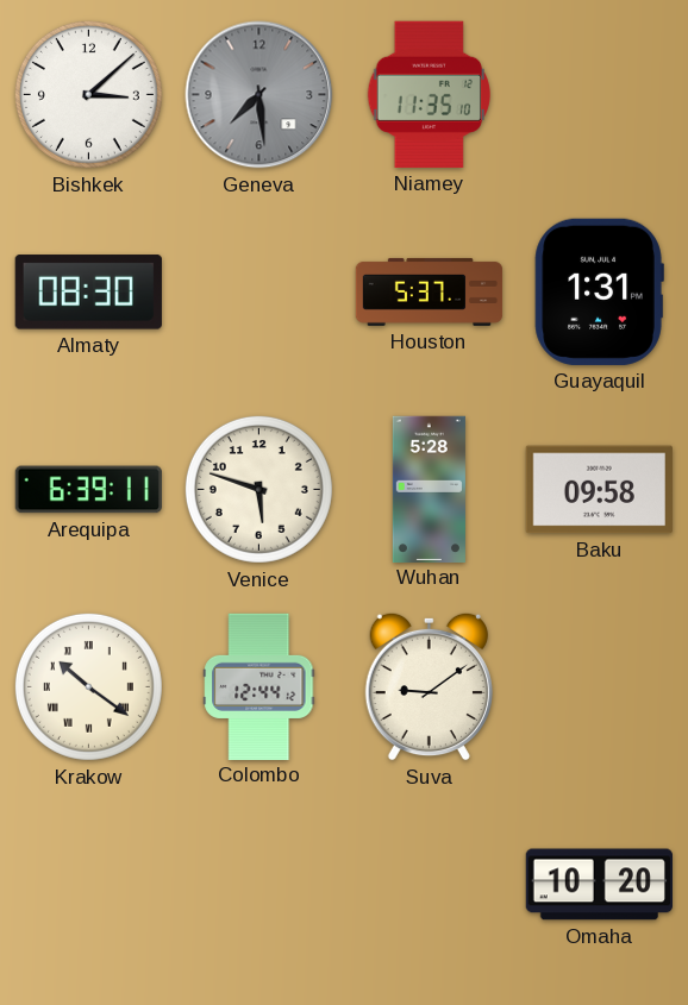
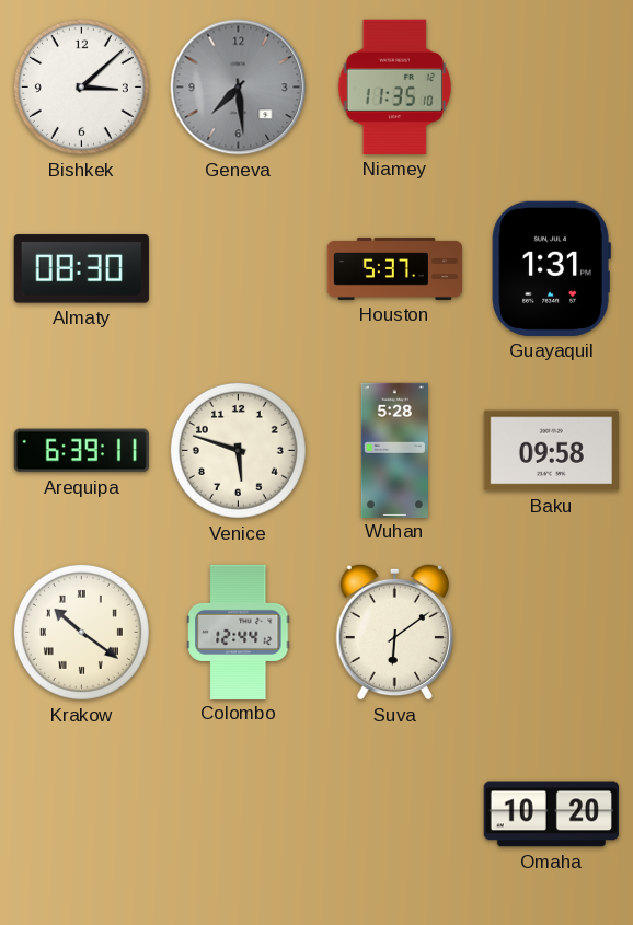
Suva: 9:09 -> 6:09
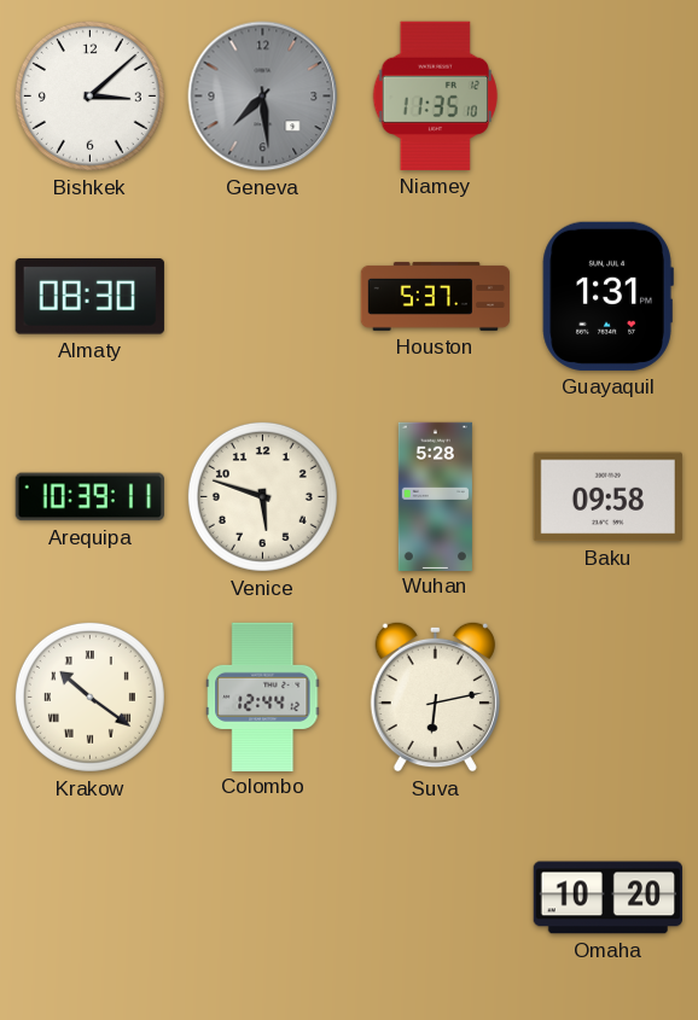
Arequipa: 6:39 -> 10:39
Suva: 6:09 -> 6:13
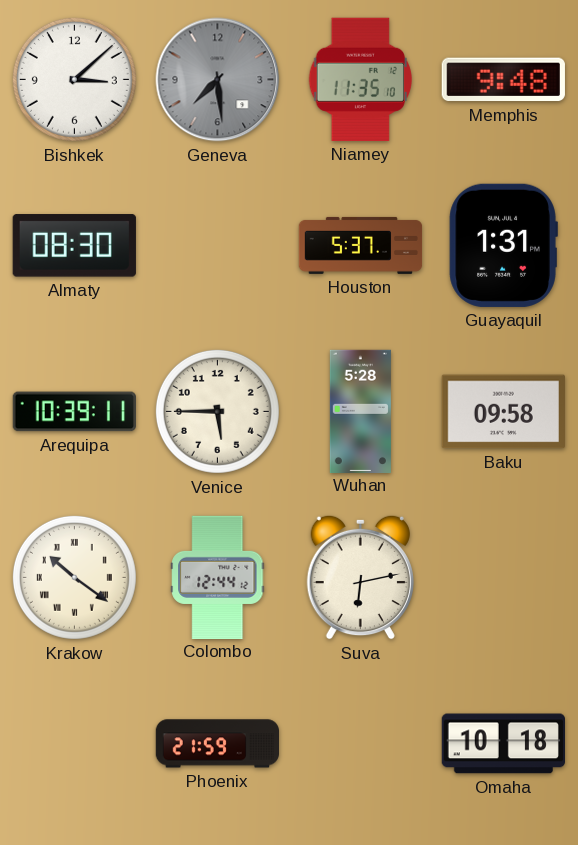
Memphis: none -> 9:48
Venice: 5:48 -> 5:45
Phoenix: none -> 21:59
Omaha: 10:20 -> 10:18
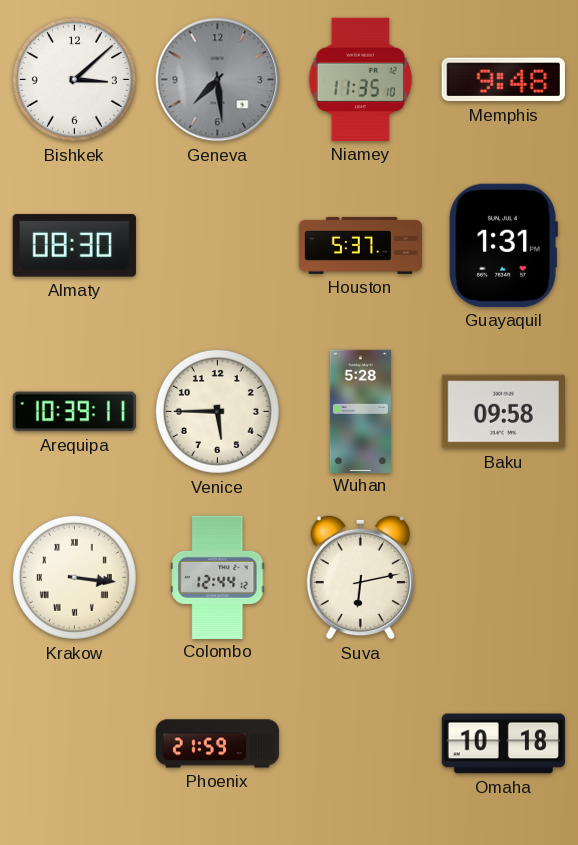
Krakow: 10:21 -> 3:16
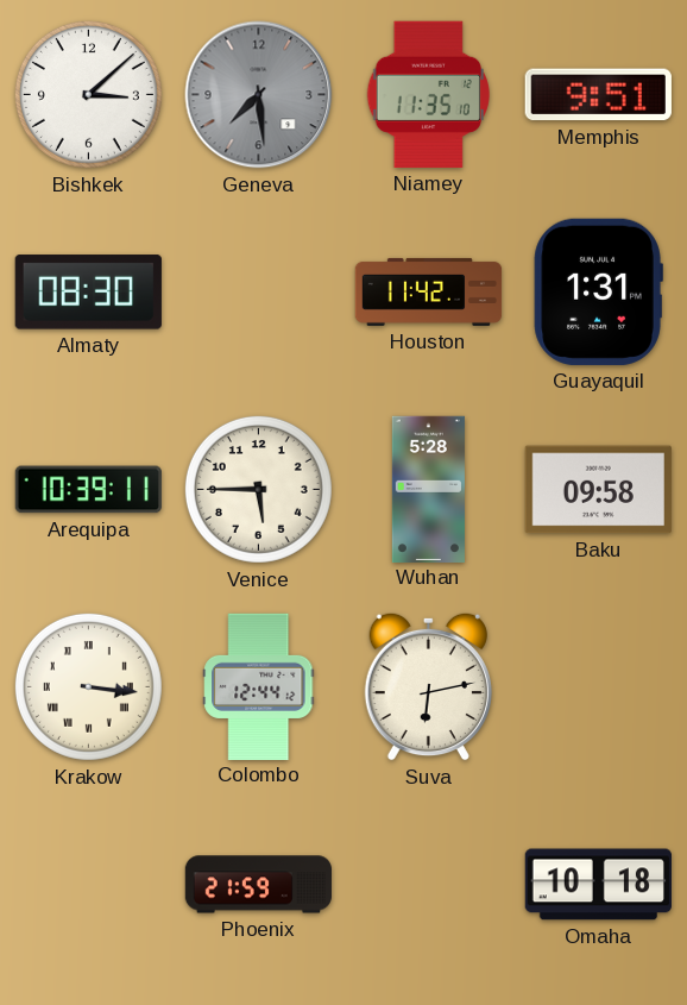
Memphis: 9:48 -> 9:51
Houston: 5:37 -> 11:42
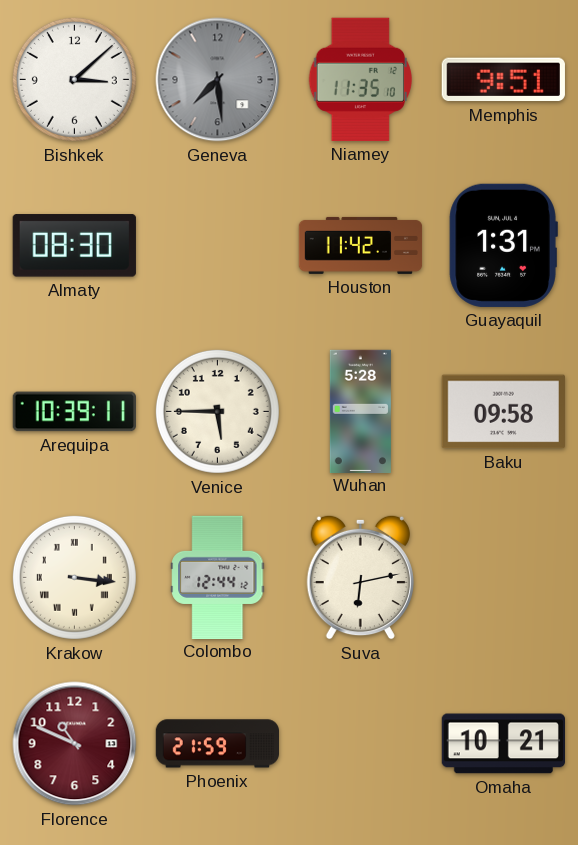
Florence: none -> 10:49
Omaha: 10:18 -> 10:21
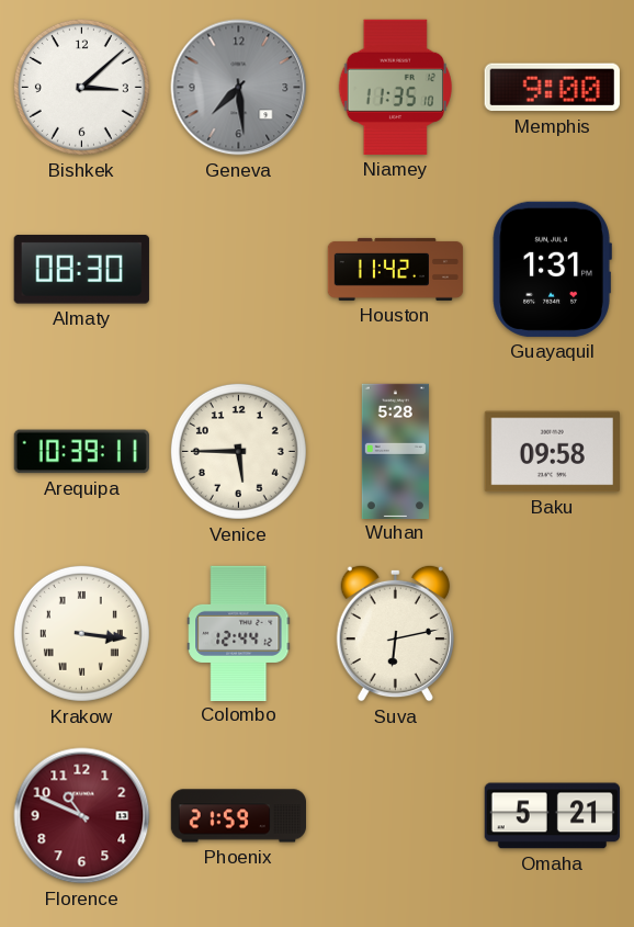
Memphis: 9:51 -> 9:00
Omaha: 10:21 -> 5:21
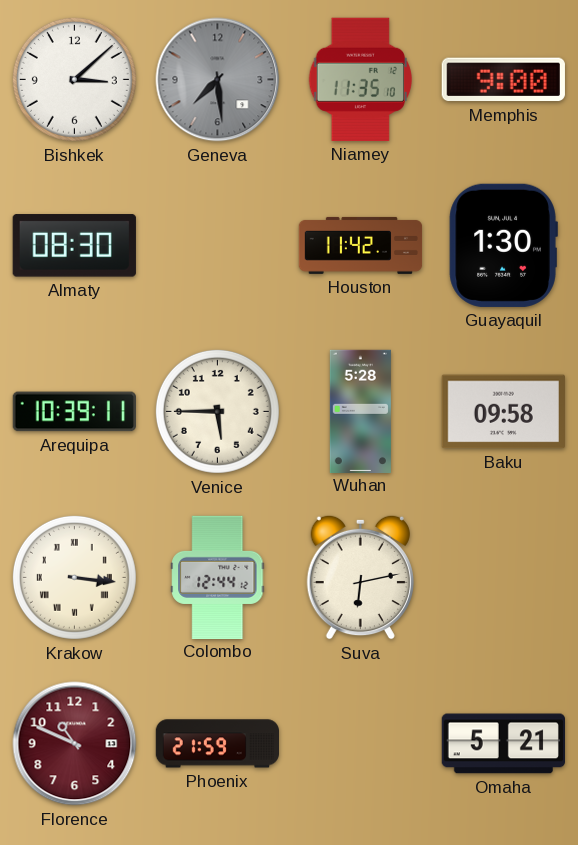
Guayaquil: 1:31 -> 1:30
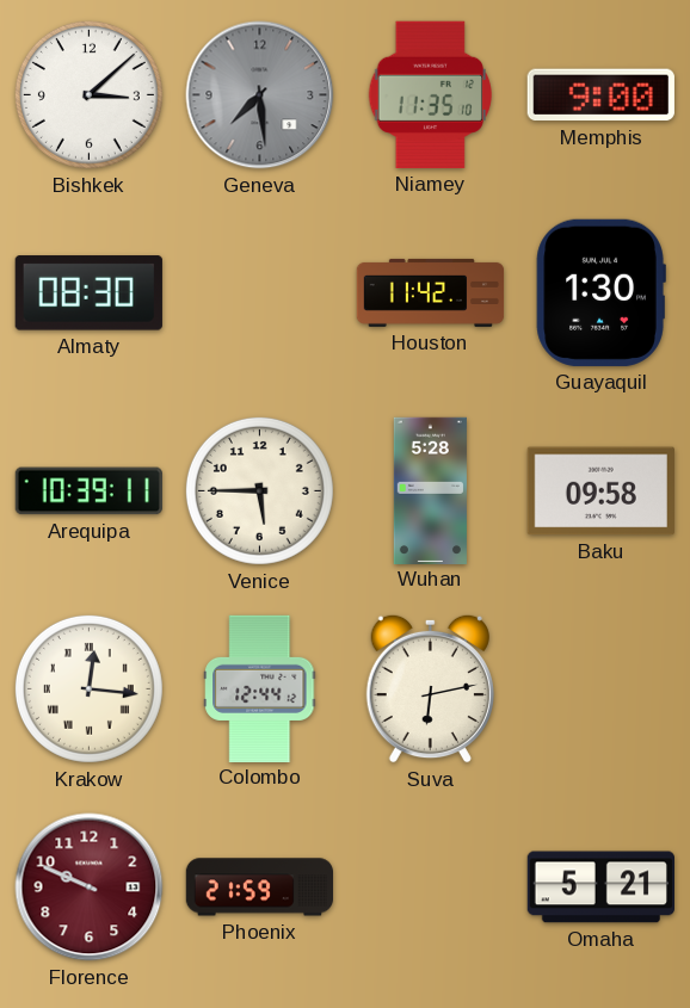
Krakow: 3:16 -> 12:16
Florence: 10:49 -> 9:49
